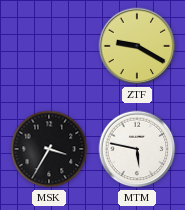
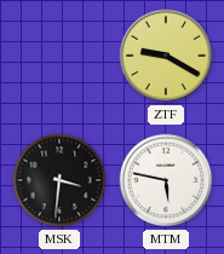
MSK: 3:35 -> 3:31
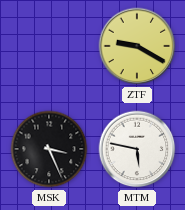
MSK: 3:31 -> 3:26
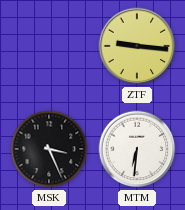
ZTF: 9:20 -> 9:16
MTM: 5:47 -> 6:31
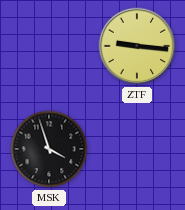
MSK: 3:26 -> 3:57
MTM: 6:31 -> none
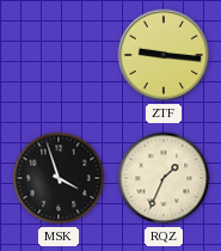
RQZ: none -> 1:34
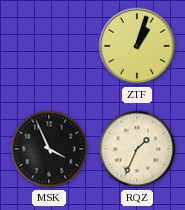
ZTF: 9:16 -> 1:03
MSK: 3:57 -> 3:56
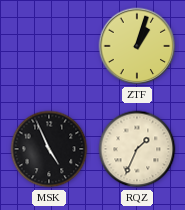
MSK: 3:56 -> 4:56
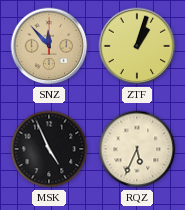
SNZ: none -> 11:53
RQZ: 1:34 -> 5:34
